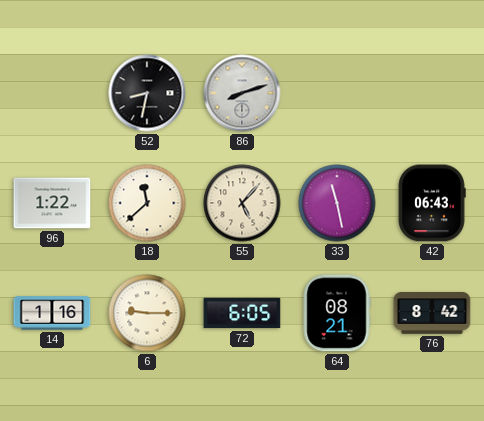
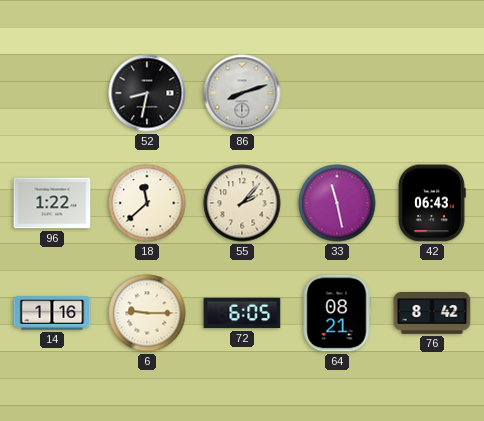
55: 5:07 -> 2:07
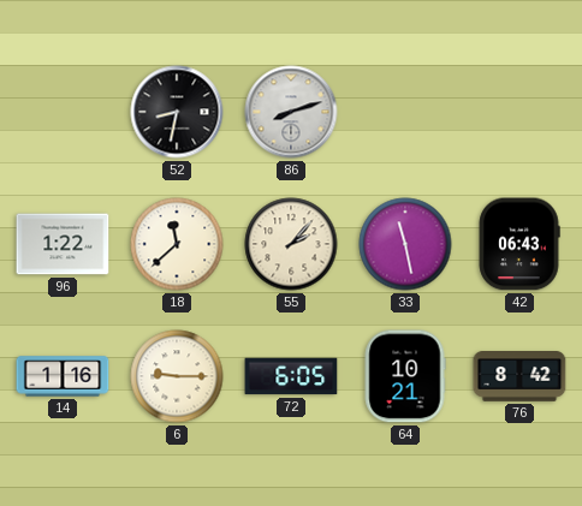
64: 08:21 -> 10:21
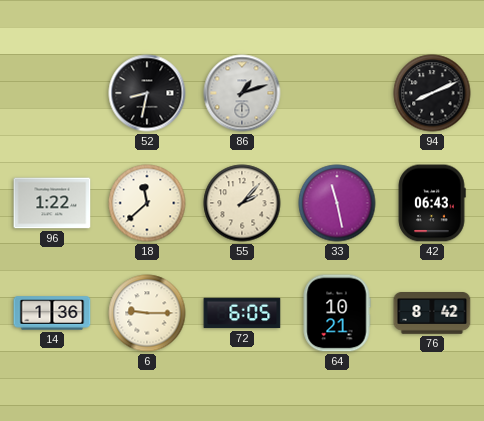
86: 8:12 -> 1:12
94: none -> 8:11
14: 1:16 -> 1:36
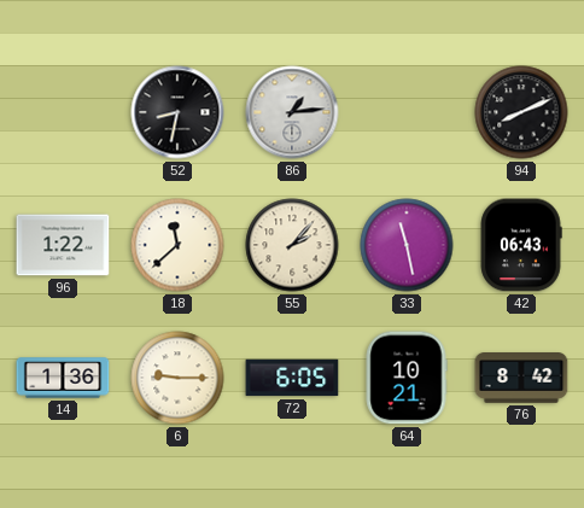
86: 1:12 -> 1:14
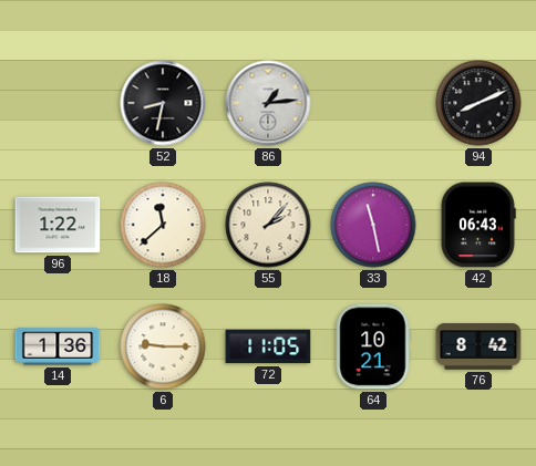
72: 6:05 -> 11:05
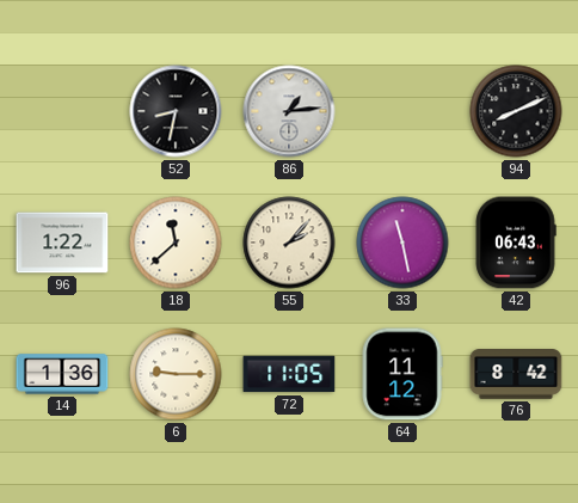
64: 10:21 -> 11:12
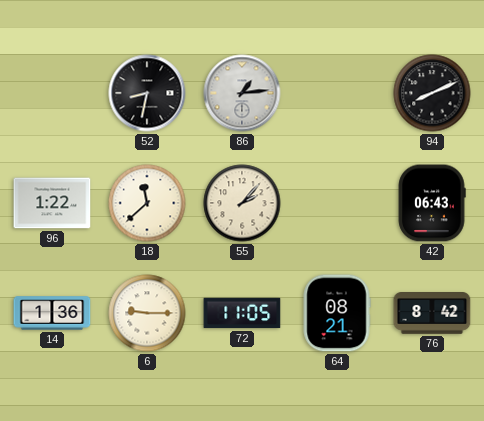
33: 11:28 -> none
64: 11:12 -> 08:21
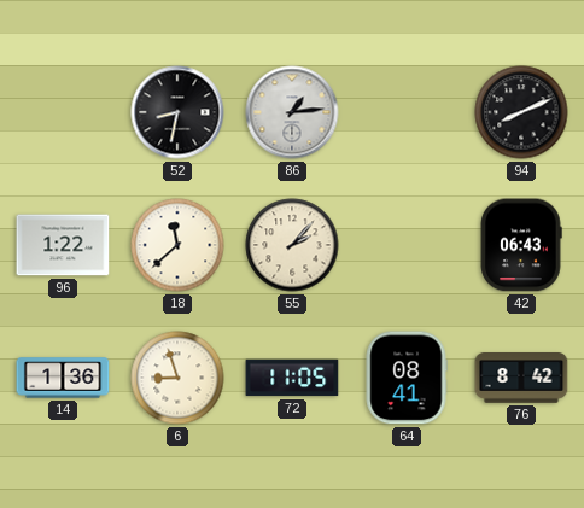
6: 9:15 -> 8:57
64: 08:21 -> 08:41
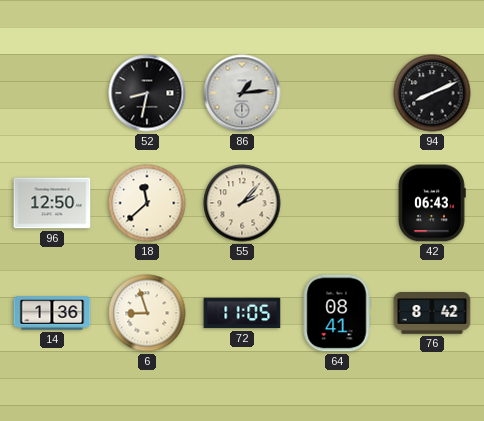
96: 1:22 -> 12:50
